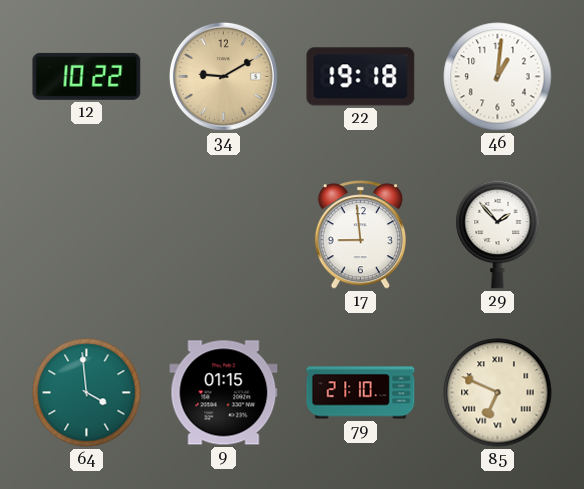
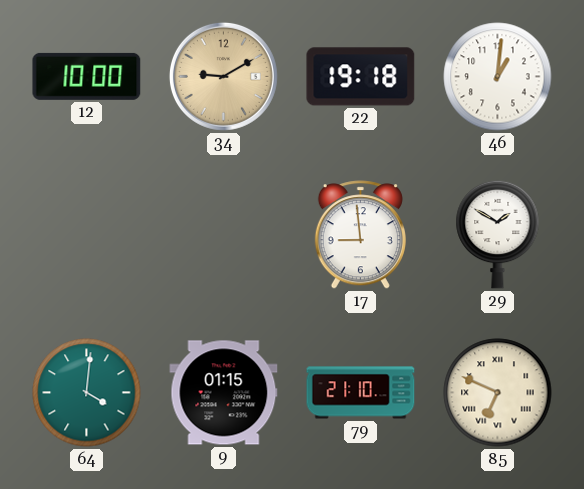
12: 10:22 -> 10:00
29: 1:53 -> 1:50
64: 3:59 -> 4:01
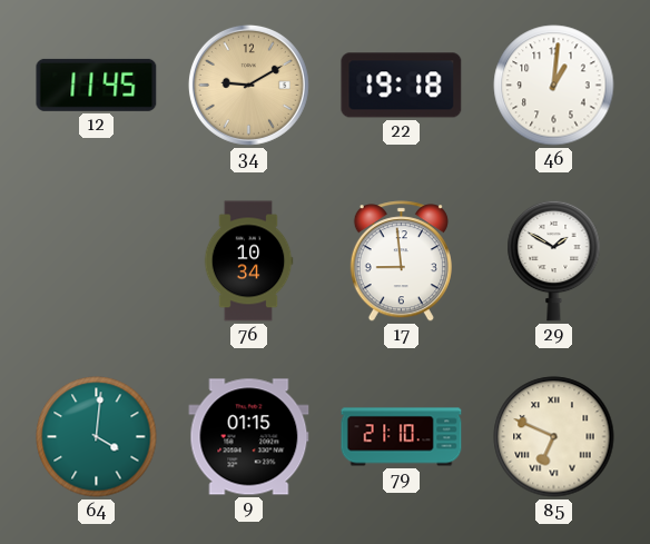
12: 10:00 -> 11:45
76: none -> 10:34
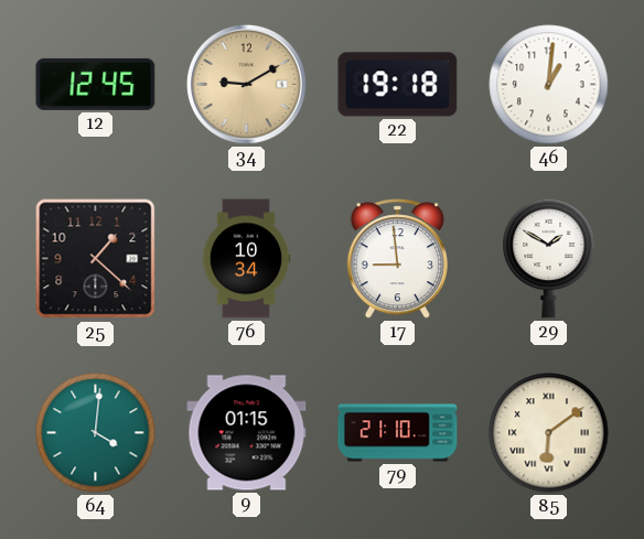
12: 11:45 -> 12:45
25: none -> 1:22
85: 6:49 -> 6:09
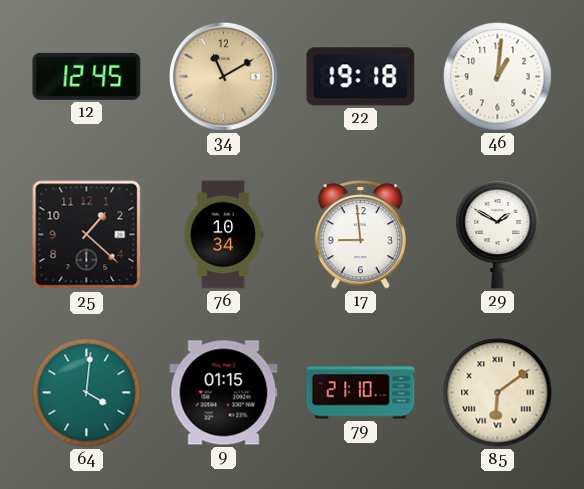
34: 9:10 -> 11:10
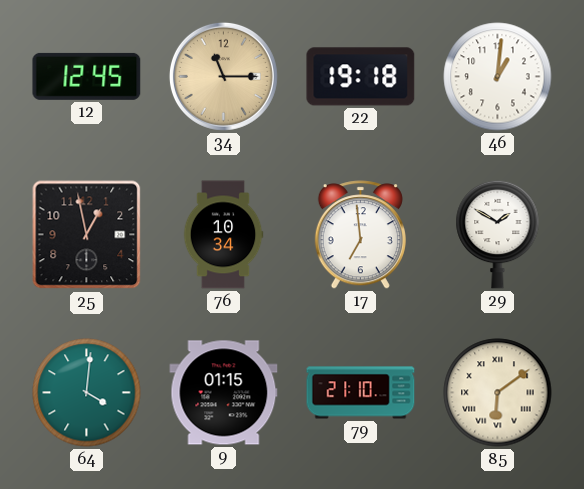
34: 11:10 -> 11:15
25: 1:22 -> 12:58
17: 8:59 -> 6:59
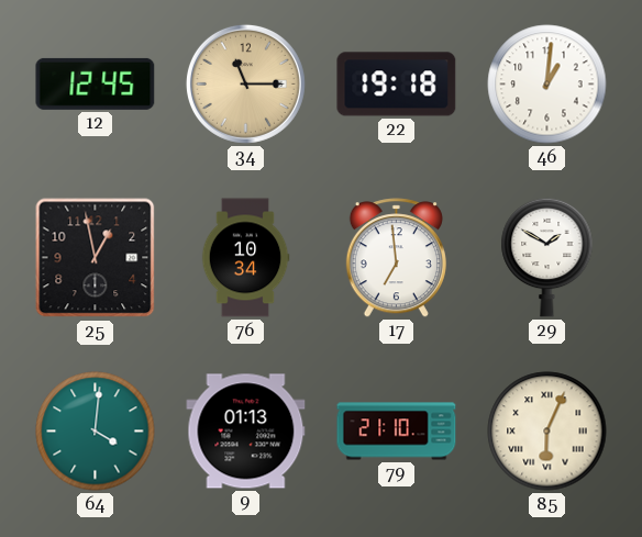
9: 01:15 -> 01:13
85: 6:09 -> 6:04
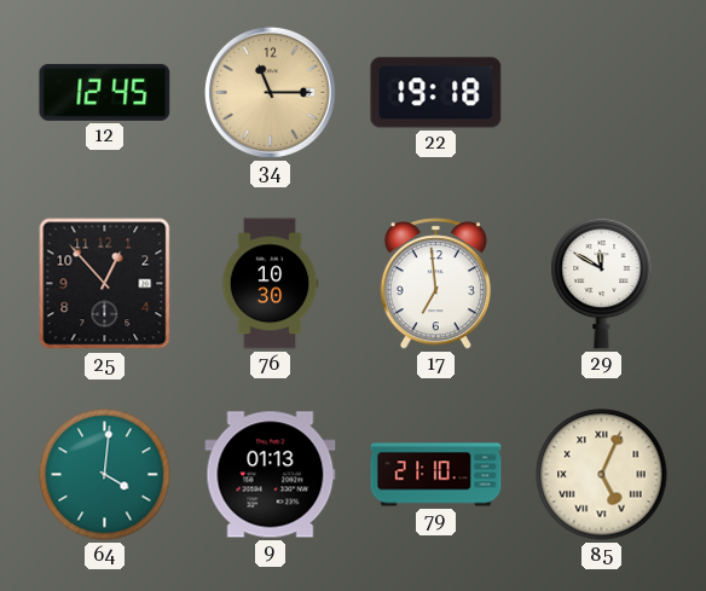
46: 1:01 -> none
25: 12:58 -> 12:53
76: 10:34 -> 10:30
29: 1:50 -> 11:50
85: 6:04 -> 5:04
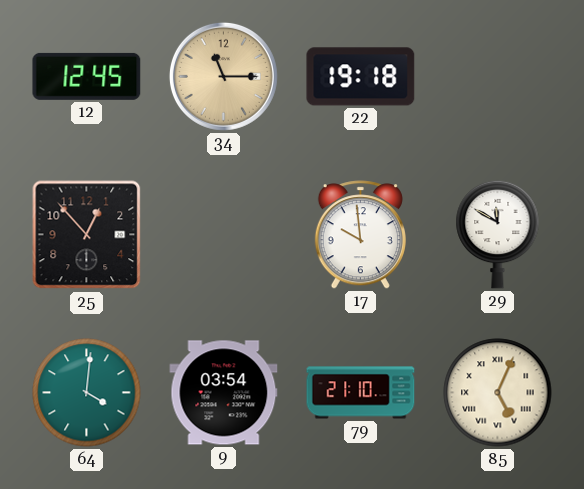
76: 10:30 -> none
17: 6:59 -> 9:59
9: 01:13 -> 03:54
